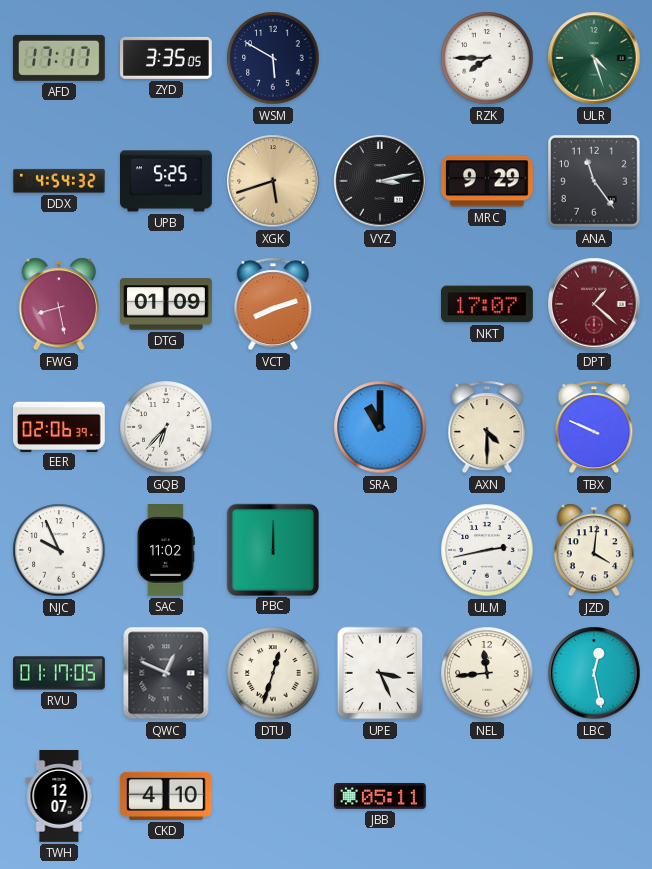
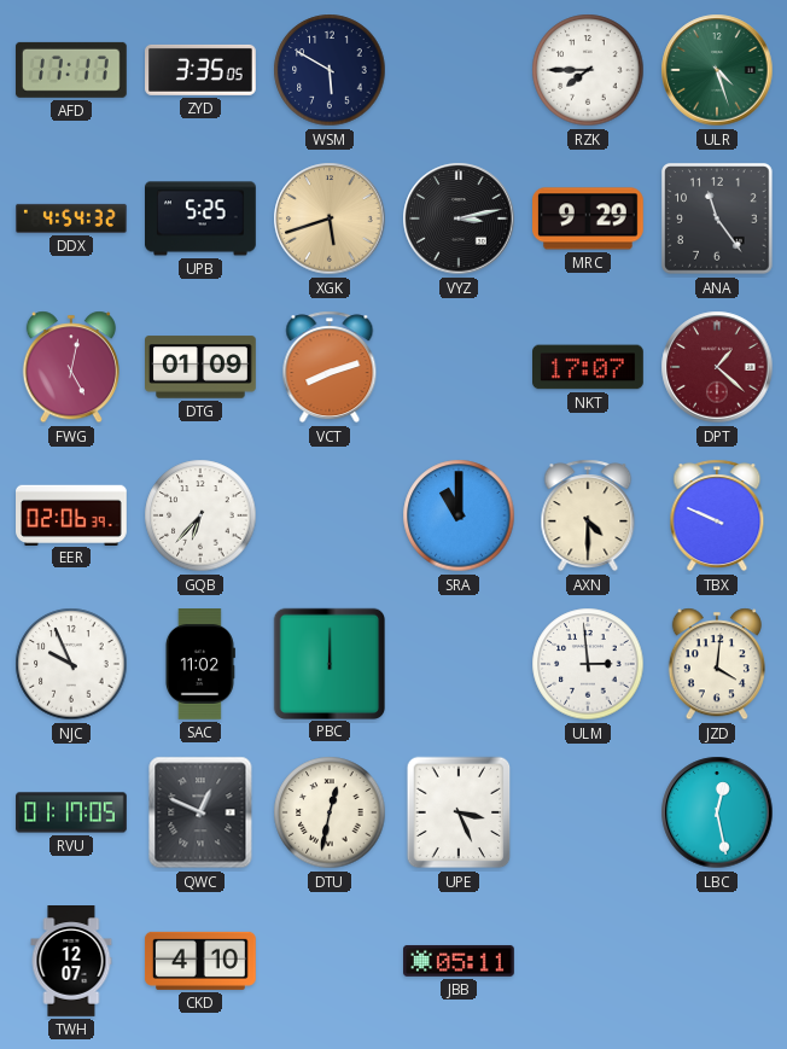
FWG: 8:28 -> 5:02
ULM: 2:43 -> 2:59
DTU: 12:33 -> 12:32
NEL: 11:44 -> none
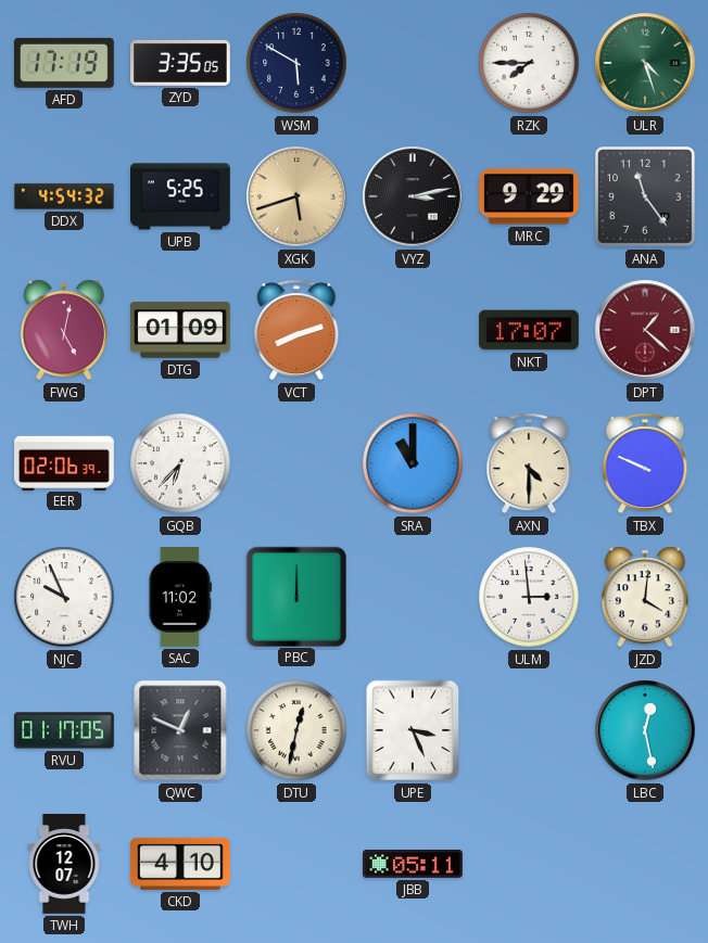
AFD: 17:17 -> 17:19
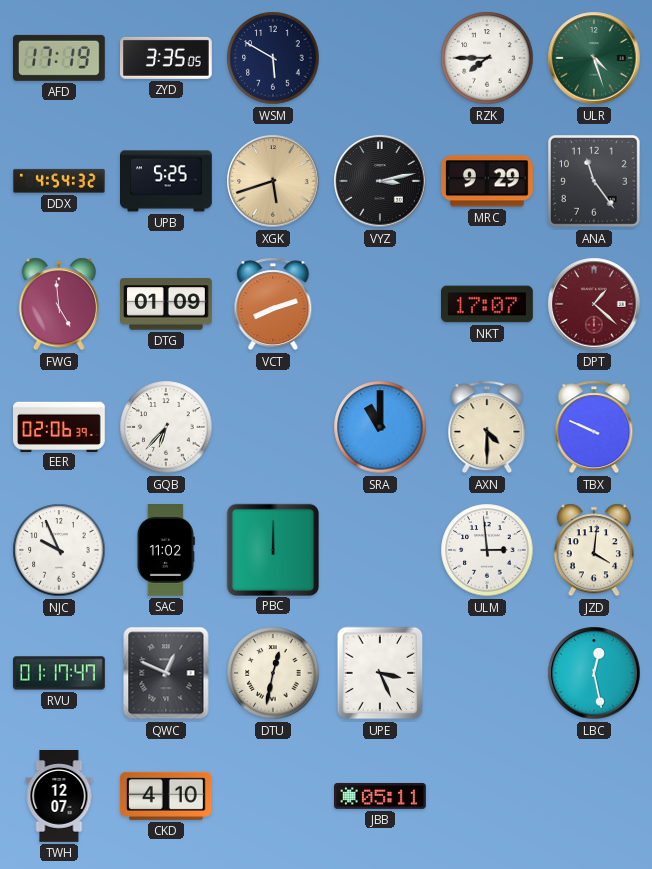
FWG: 5:02 -> 4:59
RVU: 01:17:05 -> 01:17:47
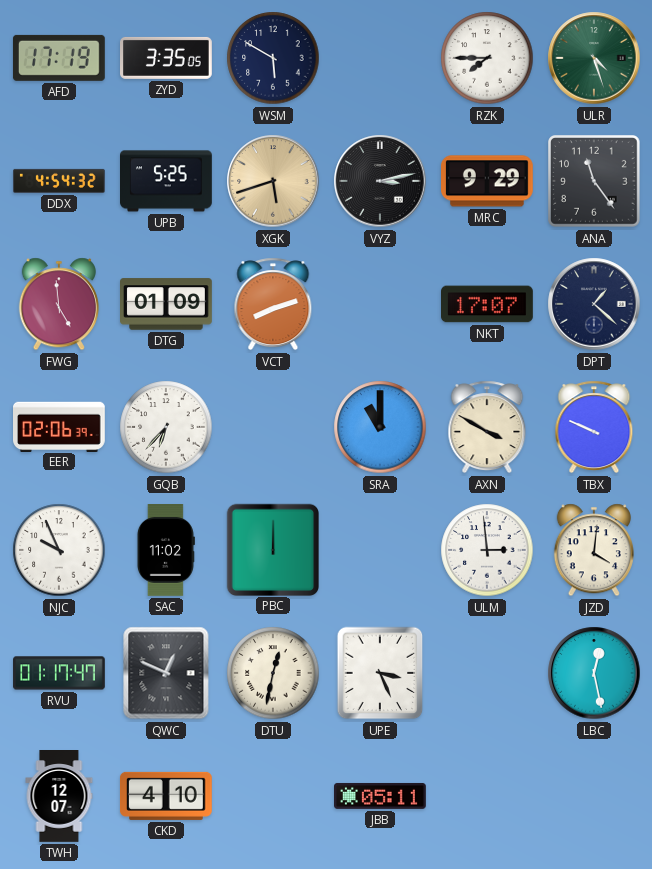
DPT dial: burgundy -> navy
AXN: 4:30 -> 3:50
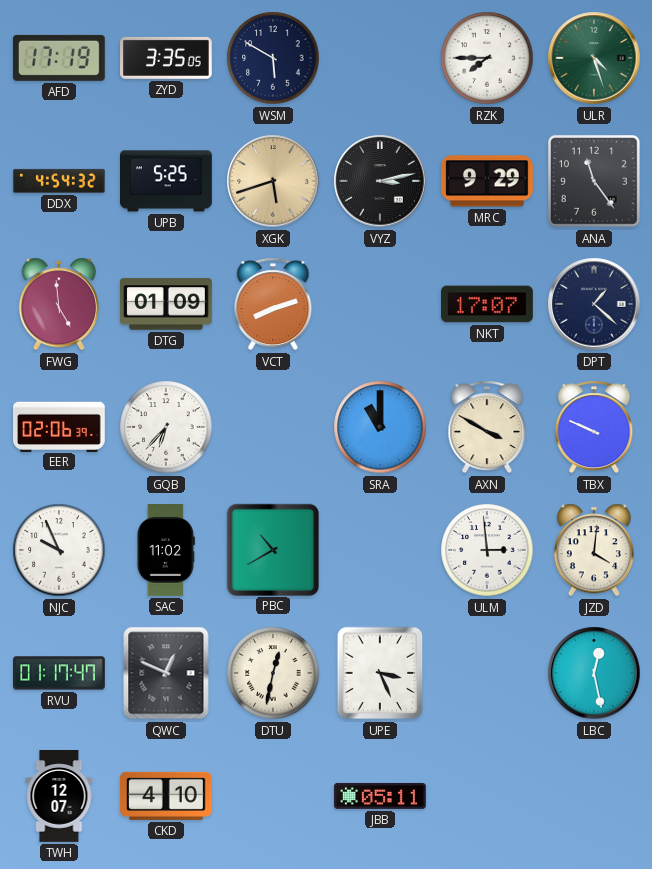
PBC: 12:00 -> 10:40
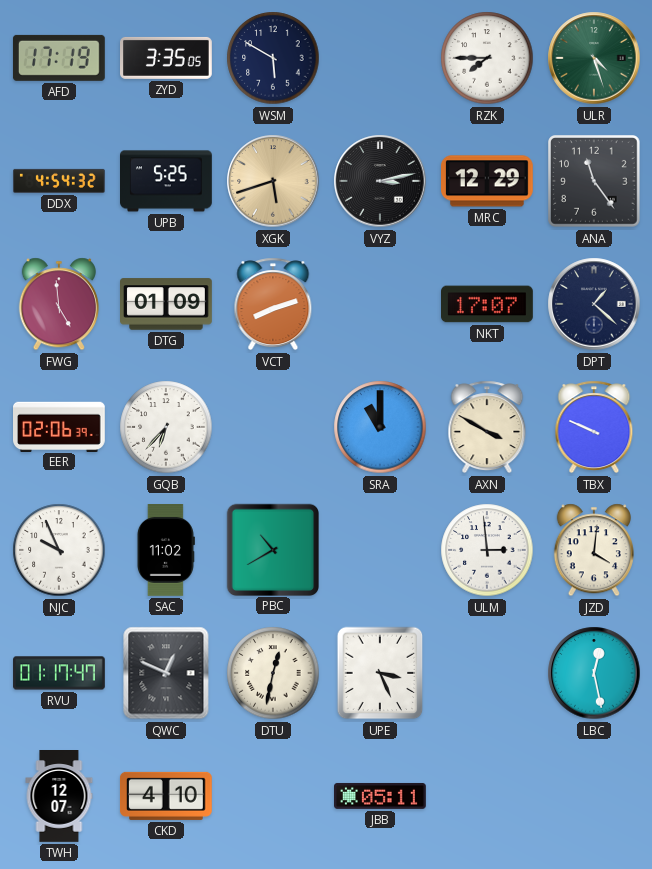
MRC: 9:29 -> 12:29
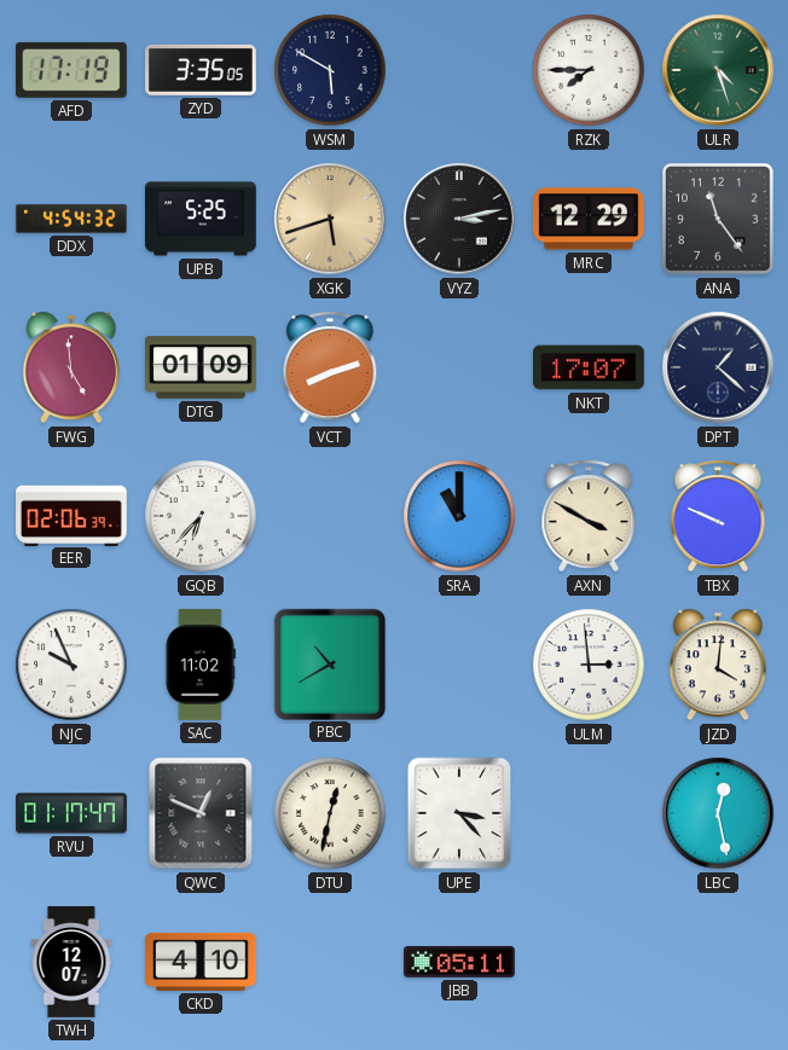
UPE: 3:26 -> 3:23
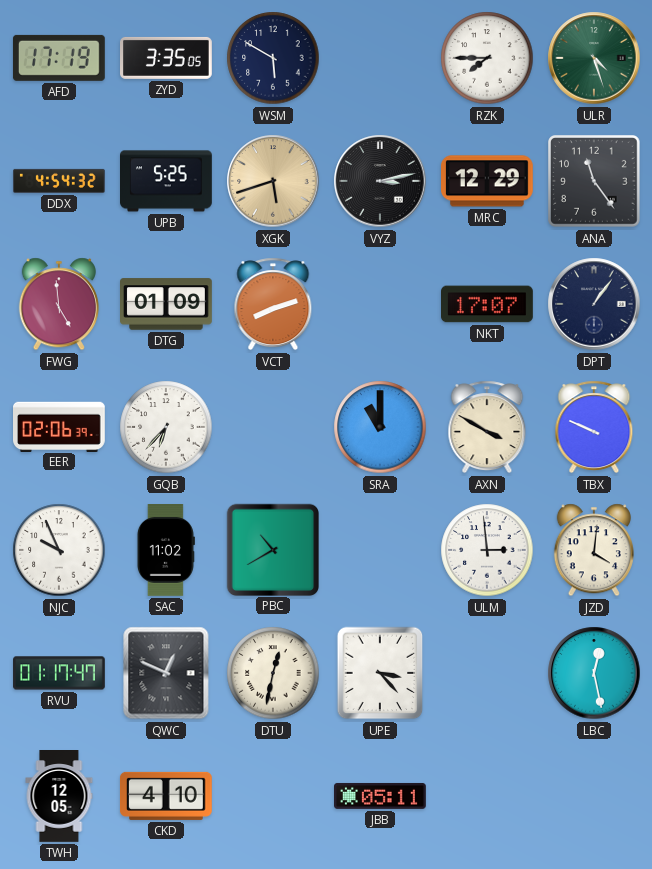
DPT: 1:22 -> 1:06
TWH: 12:07 -> 12:05
